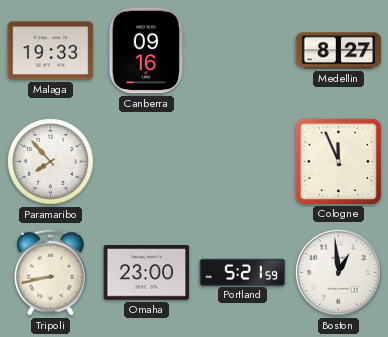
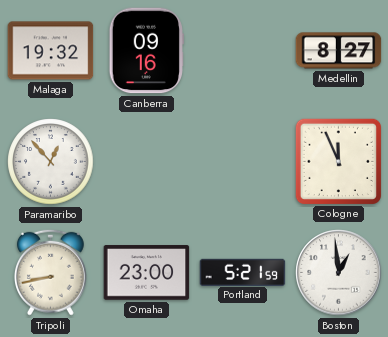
Malaga: 19:33 -> 19:32
Paramaribo: 7:53 -> 12:53
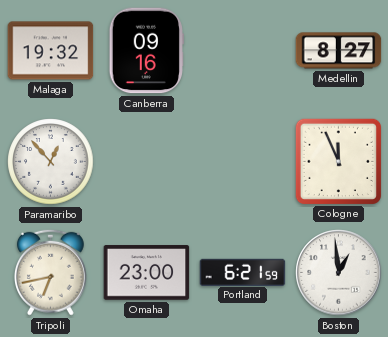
Tripoli: 8:43 -> 6:43
Portland: 5:21 -> 6:21
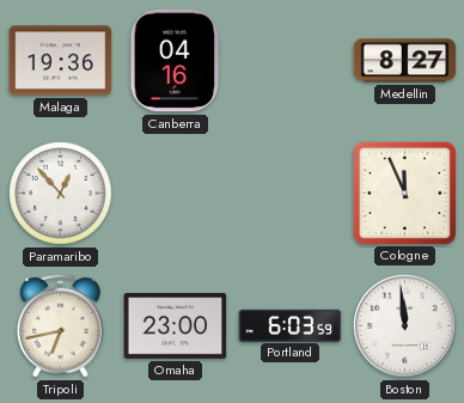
Malaga: 19:32 -> 19:36
Canberra: 09:16 -> 04:16
Portland: 6:21 -> 6:03
Boston: 12:59 -> 11:59
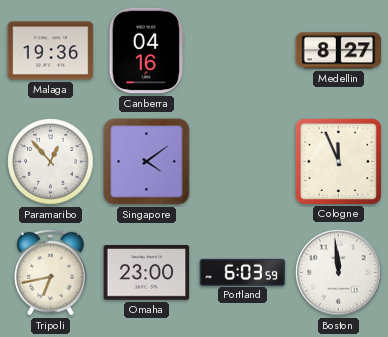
Singapore: none -> 4:09
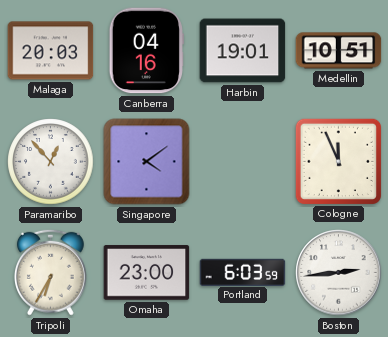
Malaga: 19:36 -> 20:03
Harbin: none -> 19:01
Medellin: 8:27 -> 10:51
Tripoli: 6:43 -> 6:35
Boston: 11:59 -> 2:44
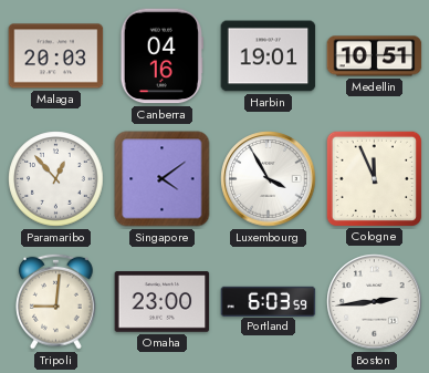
Luxembourg: none -> 3:55
Tripoli: 6:35 -> 9:01
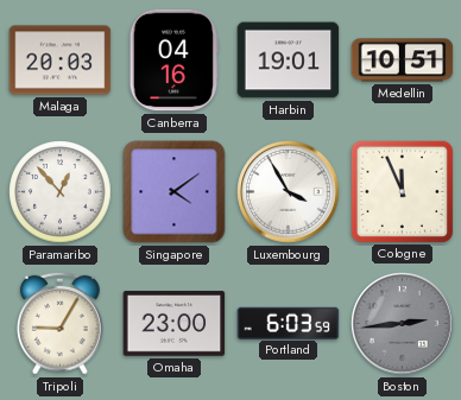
Tripoli: 9:01 -> 9:05
Boston dial: white -> grey
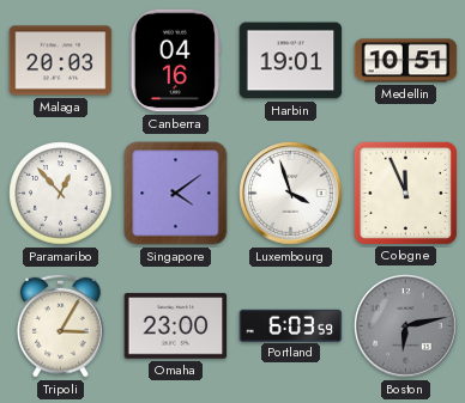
Luxembourg: 3:55 -> 3:57
Tripoli: 9:05 -> 3:05
Boston: 2:44 -> 6:13
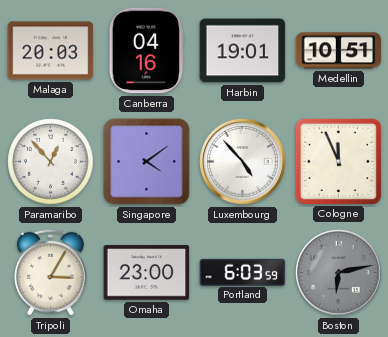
Luxembourg: 3:57 -> 4:53
